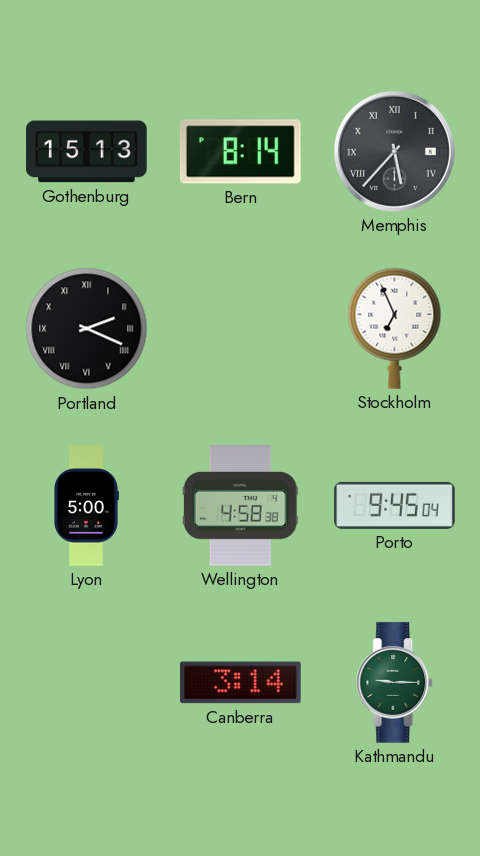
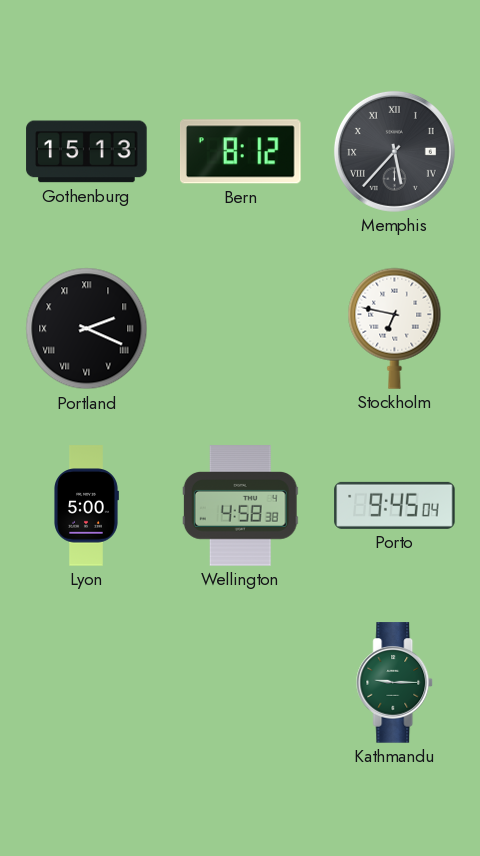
Bern: 8:14 -> 8:12
Stockholm: 6:56 -> 6:47
Canberra: 3:14 -> none
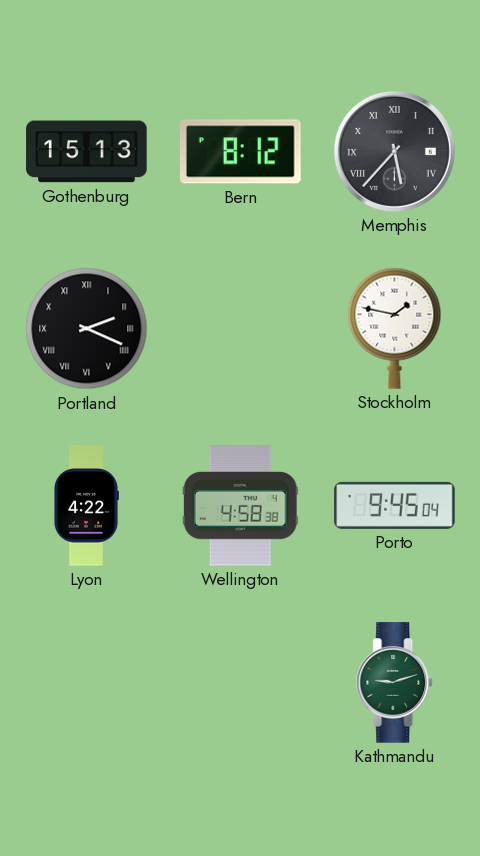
Stockholm: 6:47 -> 1:47
Lyon: 5:00 -> 4:22
Kathmandu: 9:15 -> 9:12
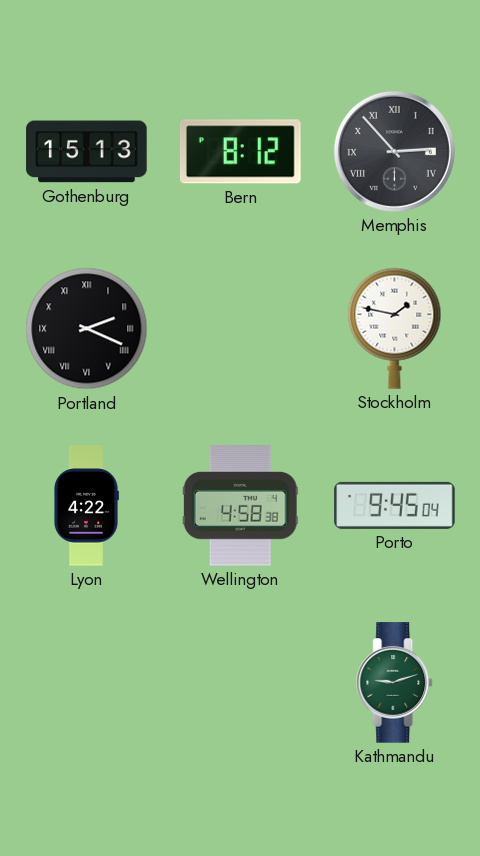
Memphis: 5:37 -> 2:53
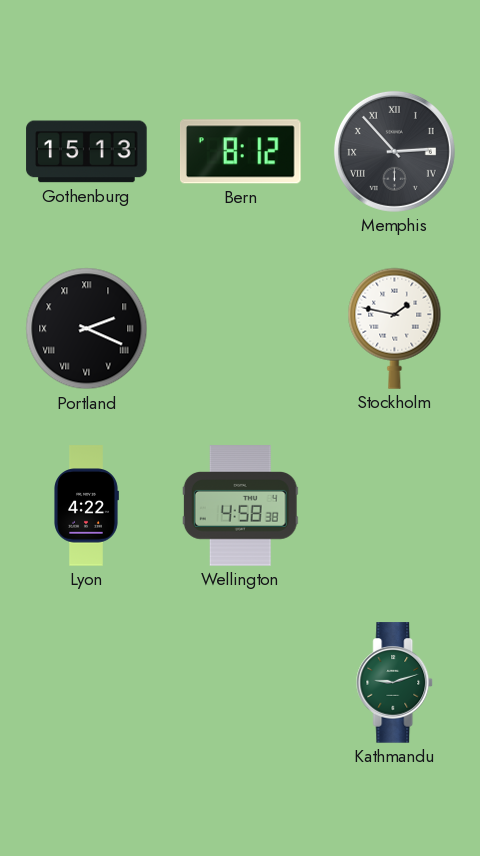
Porto: 9:45 -> none
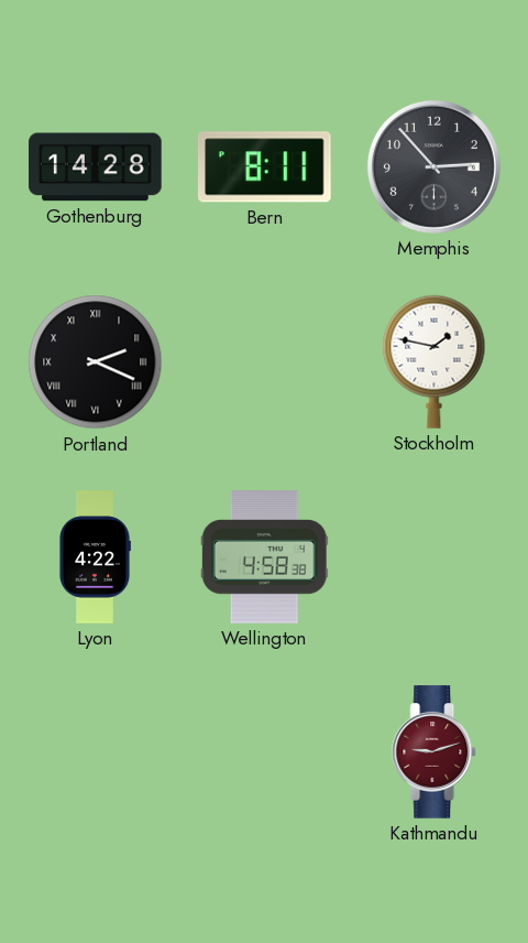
Gothenburg: 15:13 -> 14:28
Bern: 8:12 -> 8:11
Memphis numerals: Roman -> Arabic
Kathmandu dial: green -> burgundy
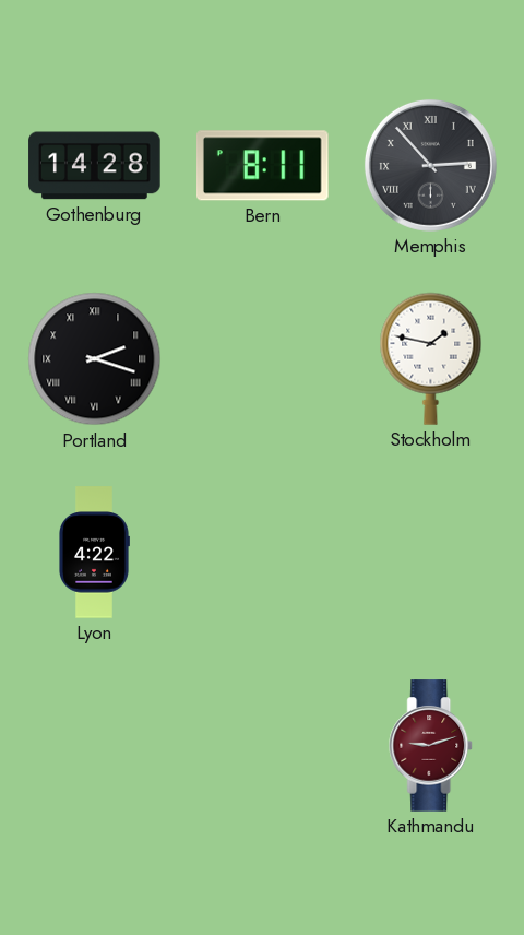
Memphis numerals: Arabic -> Roman
Portland: 2:19 -> 2:18
Wellington: 4:58 -> none
